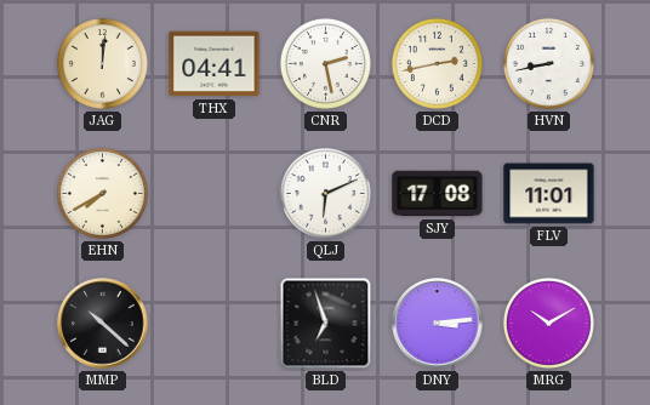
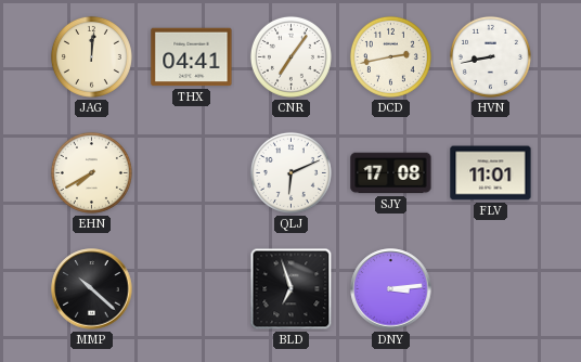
CNR: 2:28 -> 7:06
MRG: 10:10 -> none
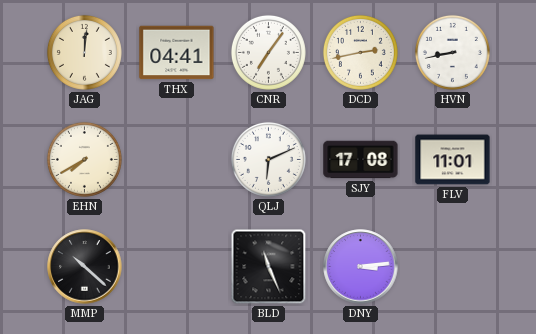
BLD: 6:57 -> 11:26
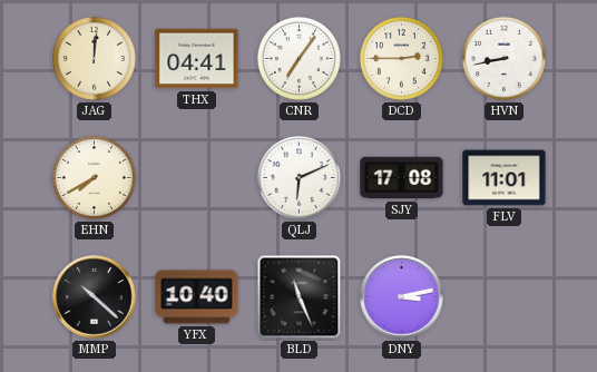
DCD: 2:43 -> 2:45
YFX: none -> 10:40
DNY: 3:14 -> 3:13
